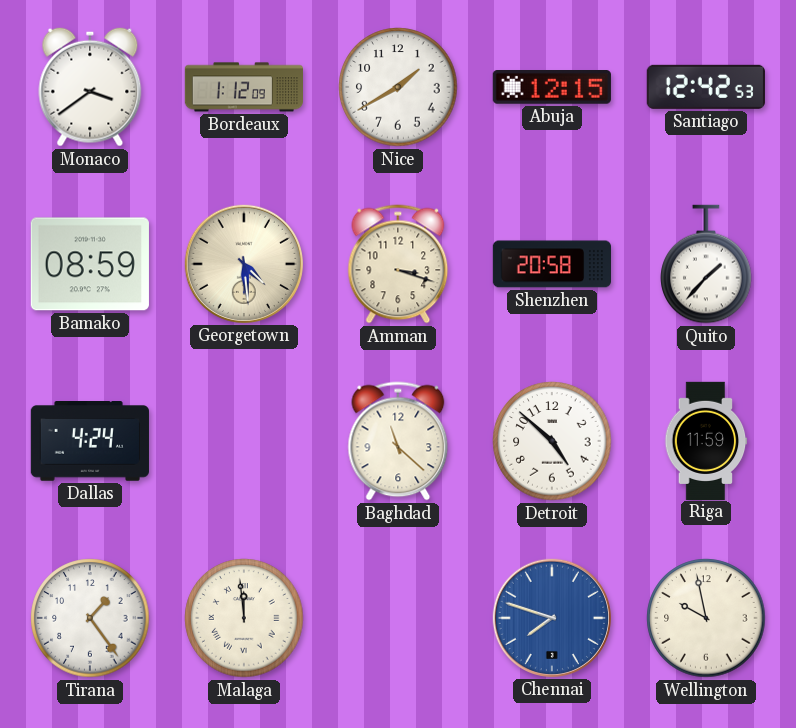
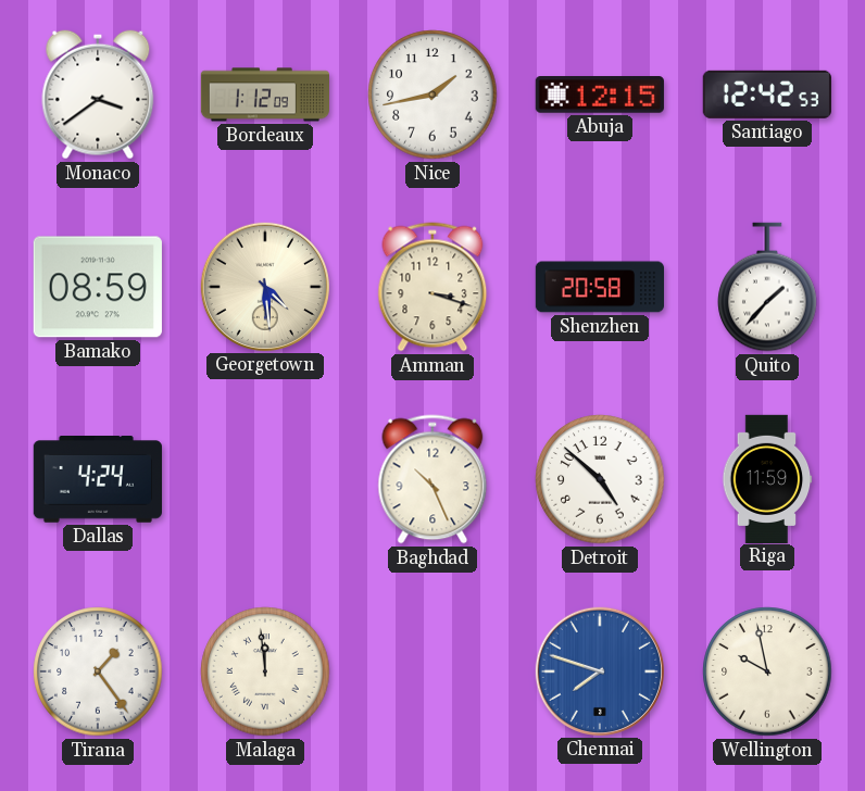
Nice: 1:40 -> 1:43
Baghdad: 11:22 -> 10:26
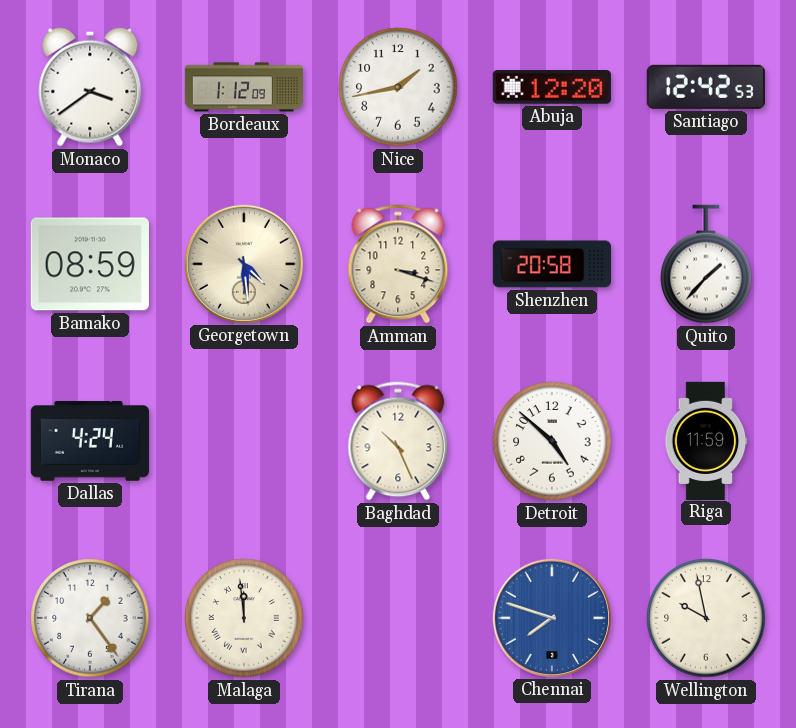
Abuja: 12:15 -> 12:20
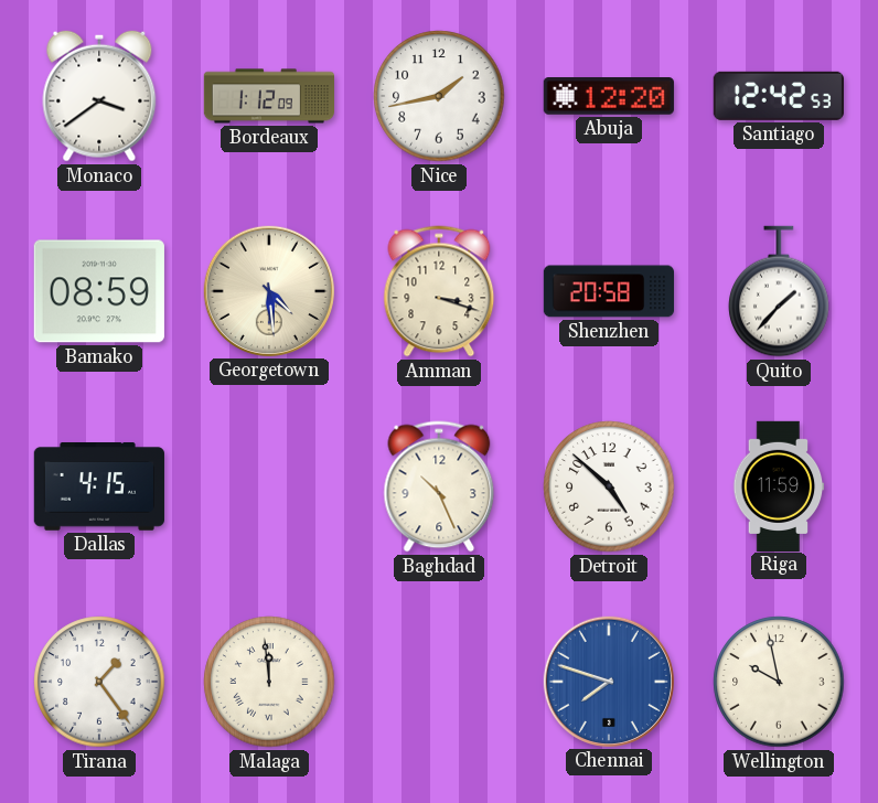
Dallas: 4:24 -> 4:15
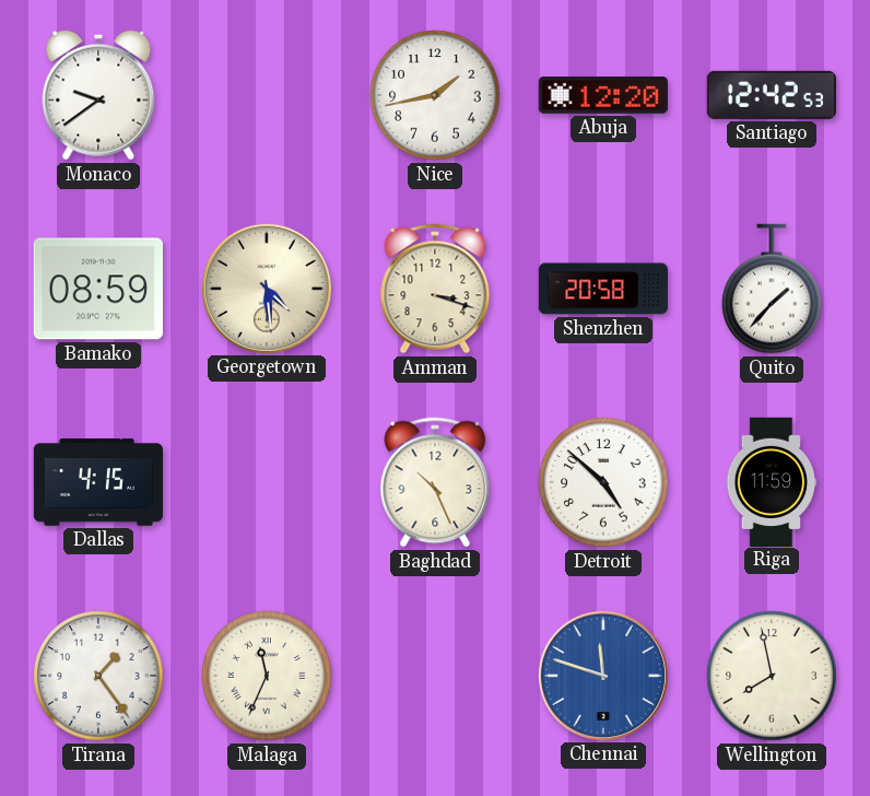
Monaco: 3:39 -> 9:39
Bordeaux: 1:12 -> none
Malaga: 11:59 -> 11:34
Chennai: 7:48 -> 11:48
Wellington: 9:58 -> 7:58
